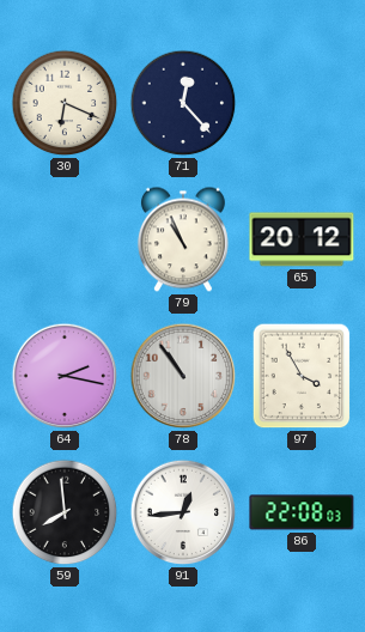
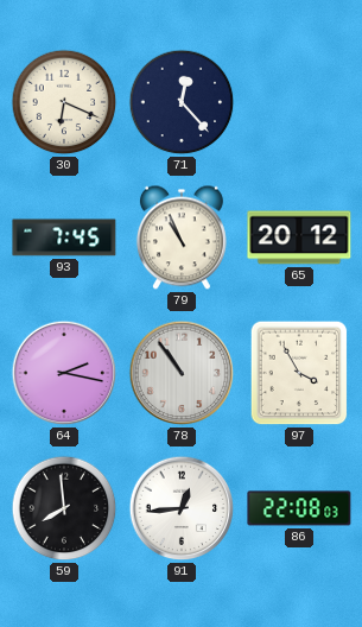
93: none -> 7:45
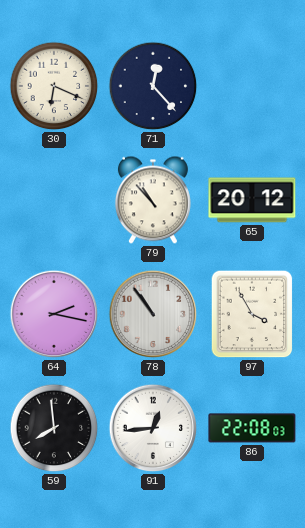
93: 7:45 -> none
79: 10:56 -> 10:53
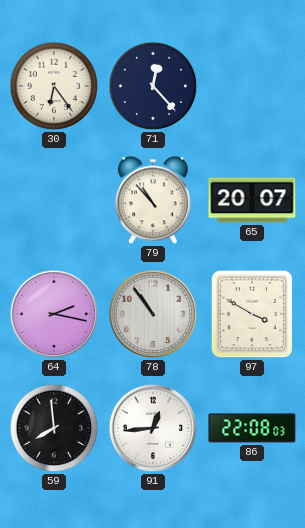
30: 6:19 -> 6:24
65: 20:12 -> 20:07
97: 3:55 -> 3:50
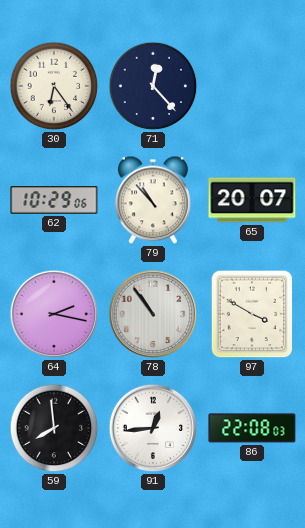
62: none -> 10:29
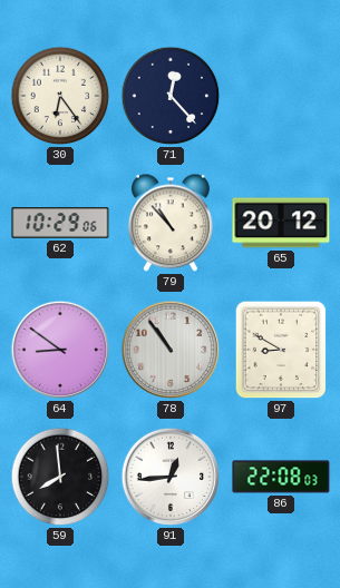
65: 20:07 -> 20:12
64: 2:17 -> 8:51
97: 3:50 -> 8:50
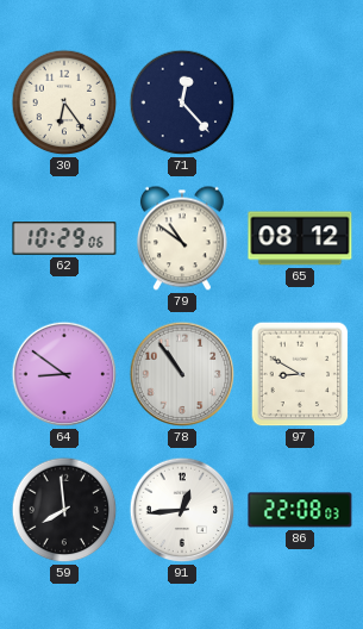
79: 10:53 -> 10:51
65: 20:12 -> 08:12
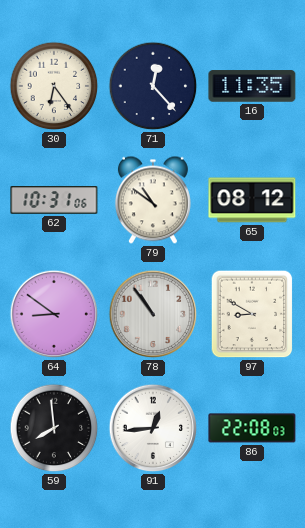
16: none -> 11:35
62: 10:29 -> 10:31
